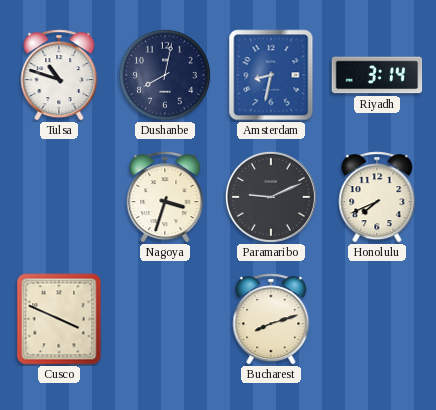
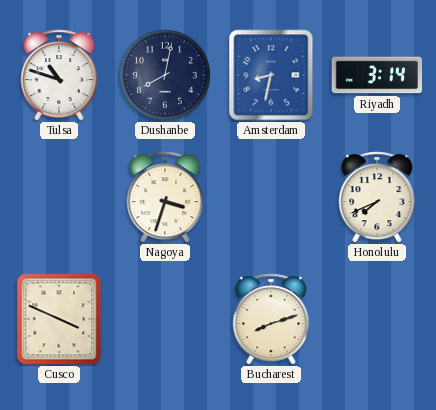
Paramaribo: 9:11 -> none
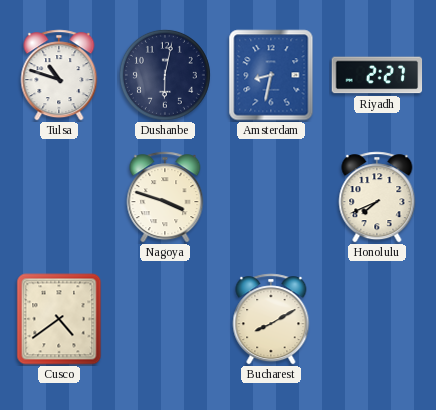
Dushanbe: 8:02 -> 6:02
Riyadh: 3:14 -> 2:27
Nagoya: 3:33 -> 3:48
Cusco: 3:49 -> 4:39
Bucharest: 8:12 -> 8:10
